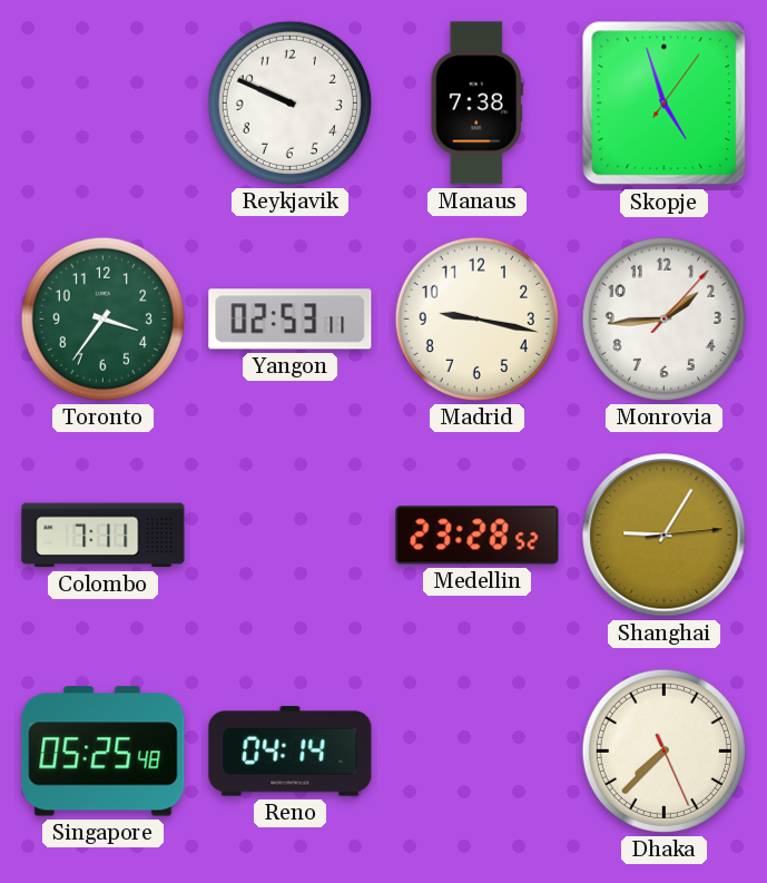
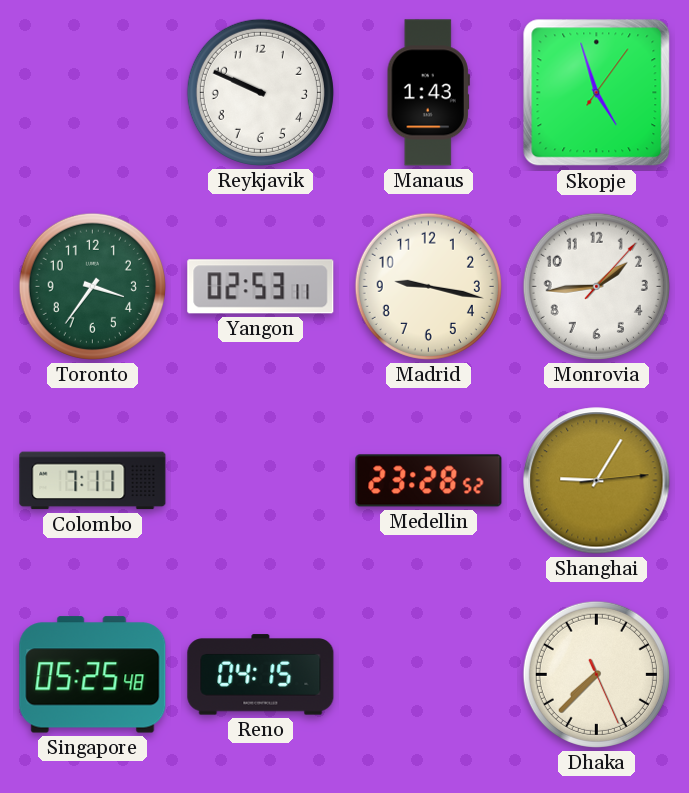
Manaus: 7:38 -> 1:43
Reno: 04:14 -> 04:15
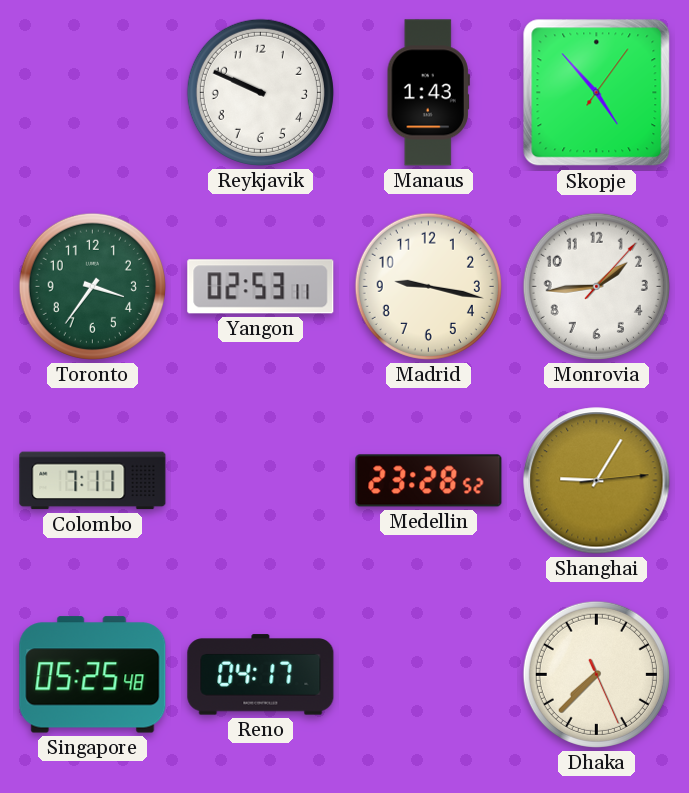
Skopje: 4:57 -> 4:53
Reno: 04:15 -> 04:17
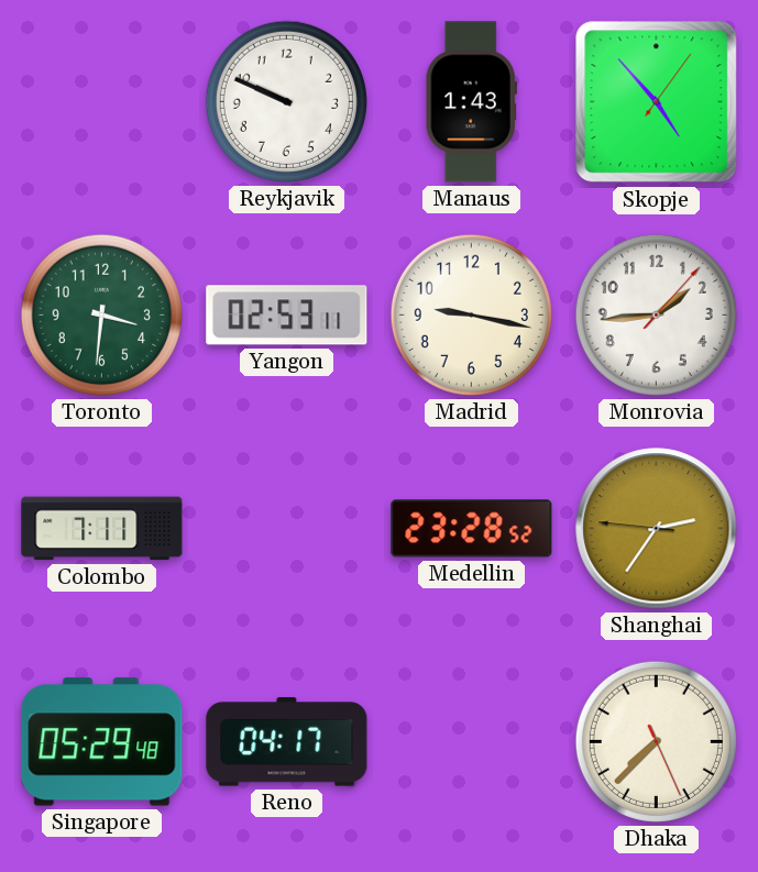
Toronto: 3:36 -> 3:31
Shanghai: 9:05 -> 2:35
Singapore: 05:25 -> 05:29
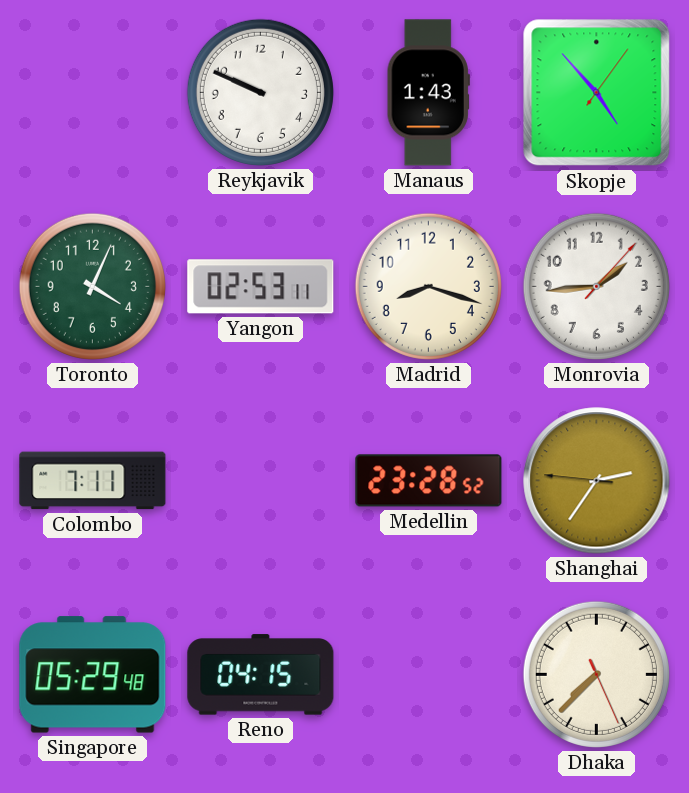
Toronto: 3:31 -> 4:04
Madrid: 9:17 -> 8:18
Reno: 04:17 -> 04:15
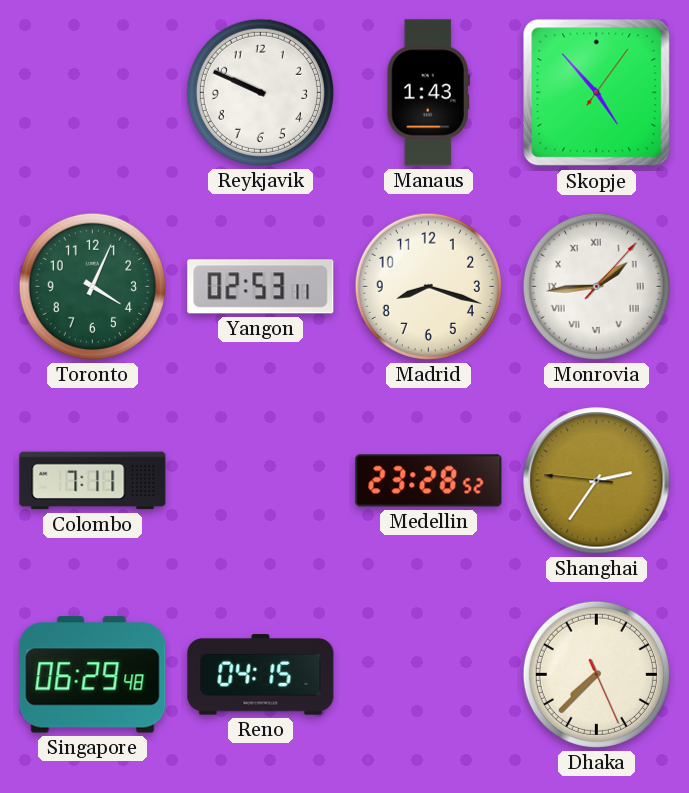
Monrovia numerals: Arabic -> Roman
Singapore: 05:29 -> 06:29
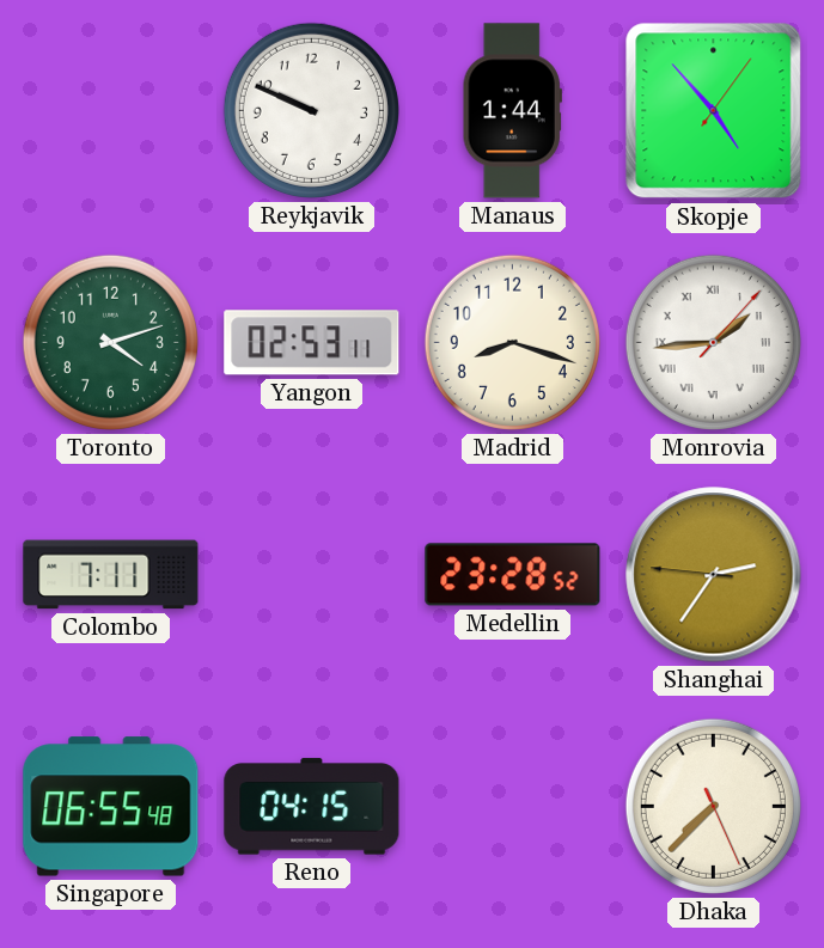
Manaus: 1:43 -> 1:44
Toronto: 4:04 -> 4:12
Singapore: 06:29 -> 06:55
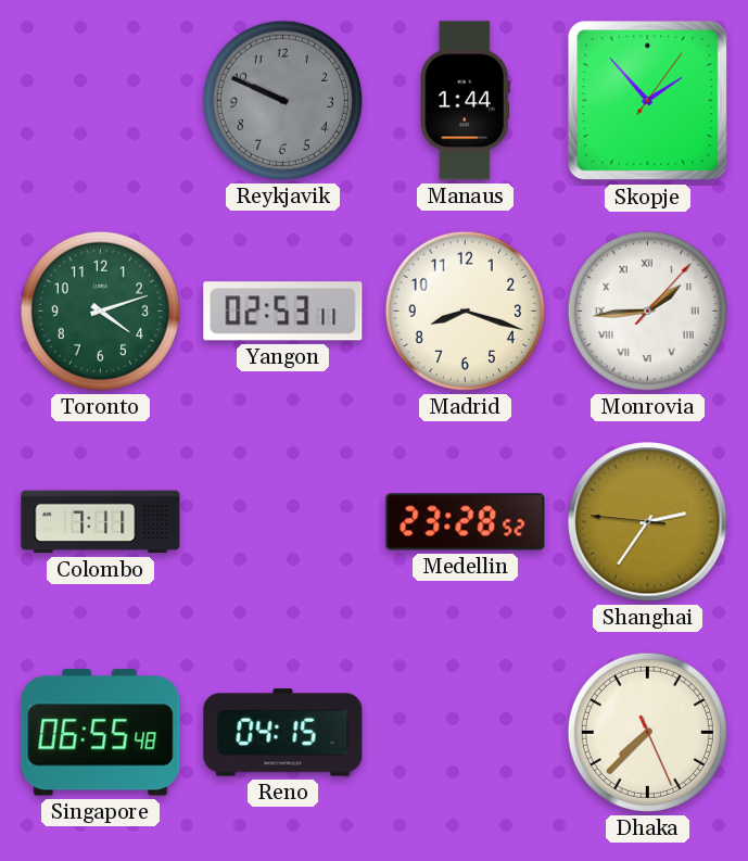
Reykjavik dial: white -> grey
Skopje: 4:53 -> 1:53
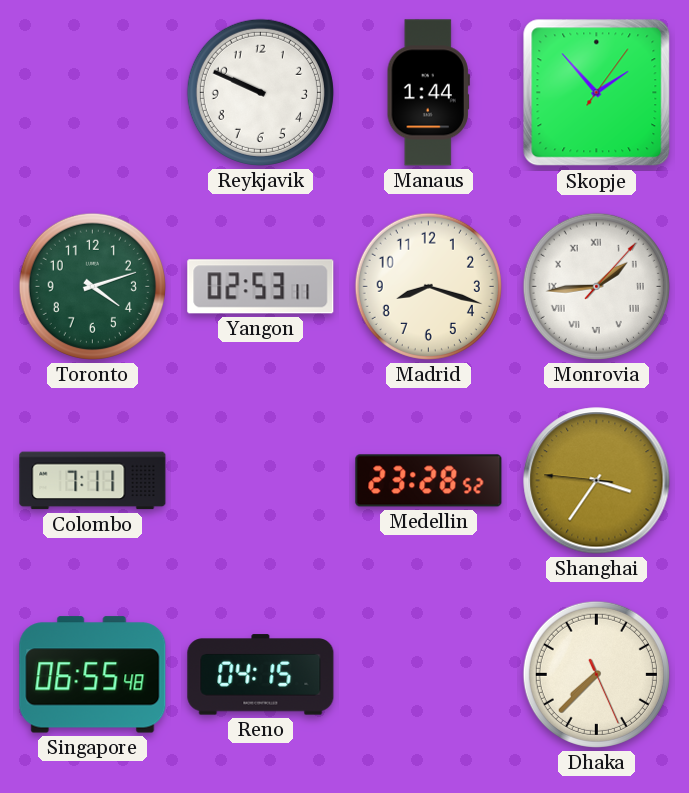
Reykjavik dial: grey -> white
Shanghai: 2:35 -> 3:35
